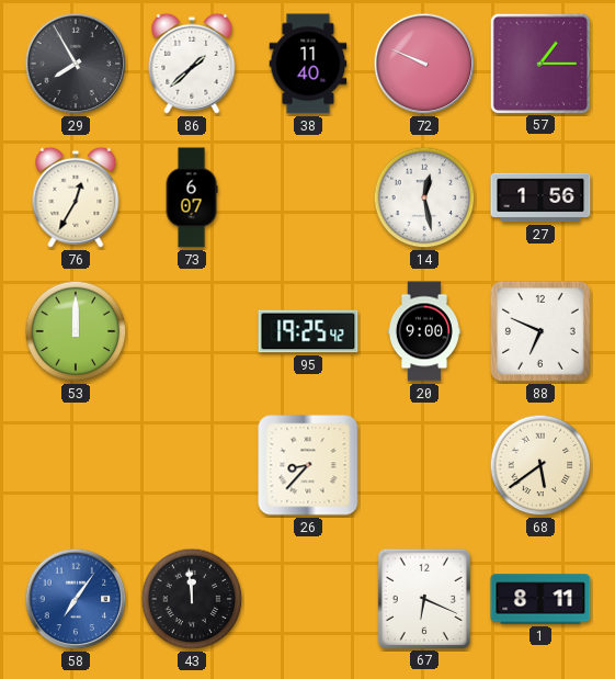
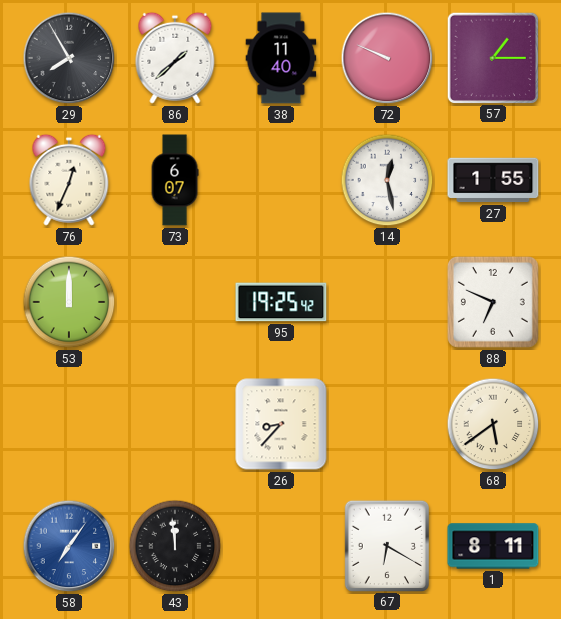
76: 12:35 -> 12:34
27: 1:56 -> 1:55
20: 9:00 -> none
67: 6:19 -> 6:20
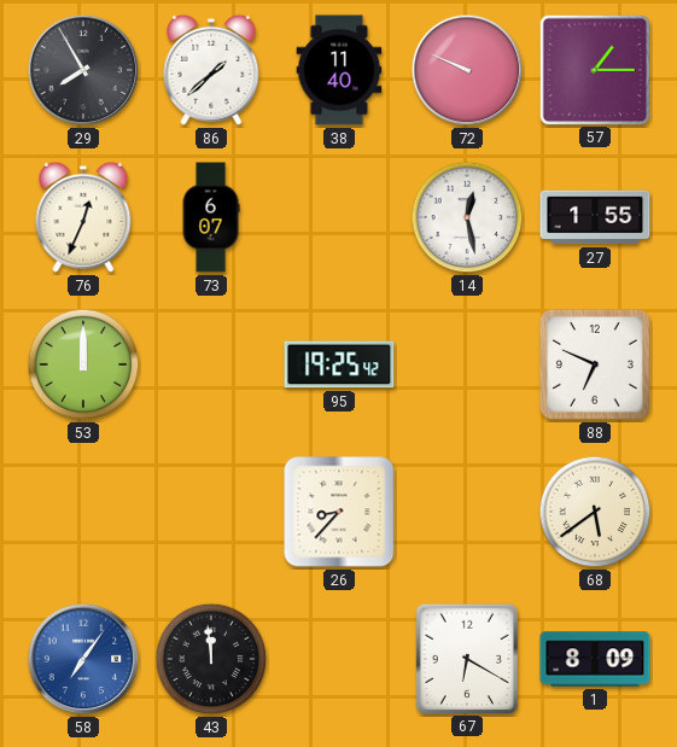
1: 8:11 -> 8:09
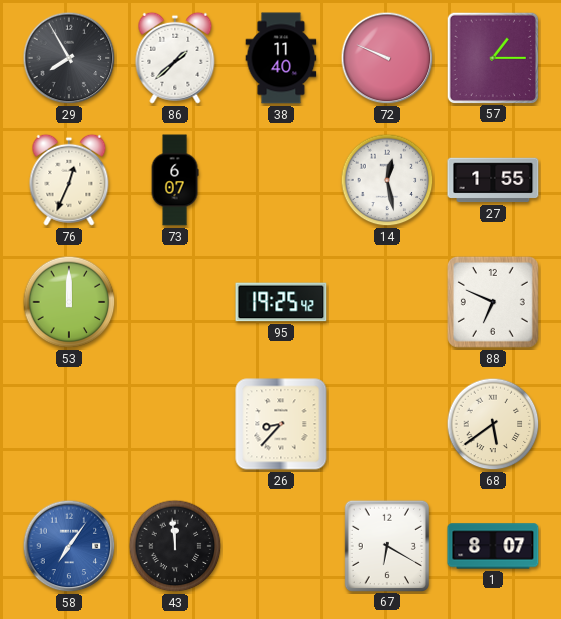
1: 8:09 -> 8:07
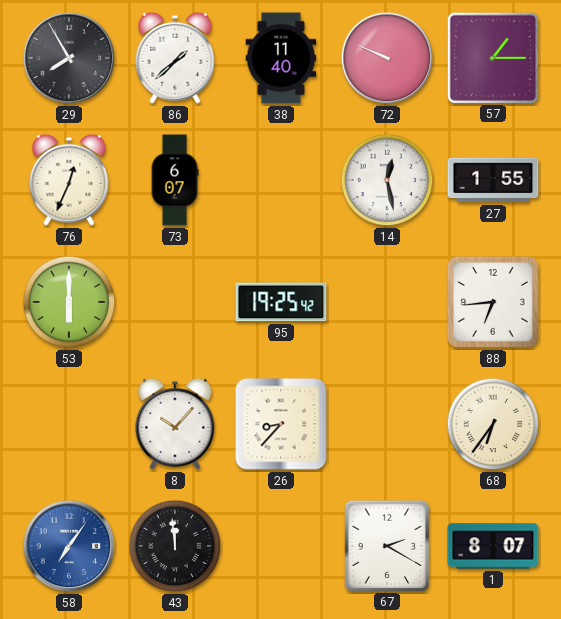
53: 12:00 -> 6:00
88: 6:49 -> 6:44
8: none -> 10:07
68: 5:39 -> 6:36
67: 6:20 -> 2:20
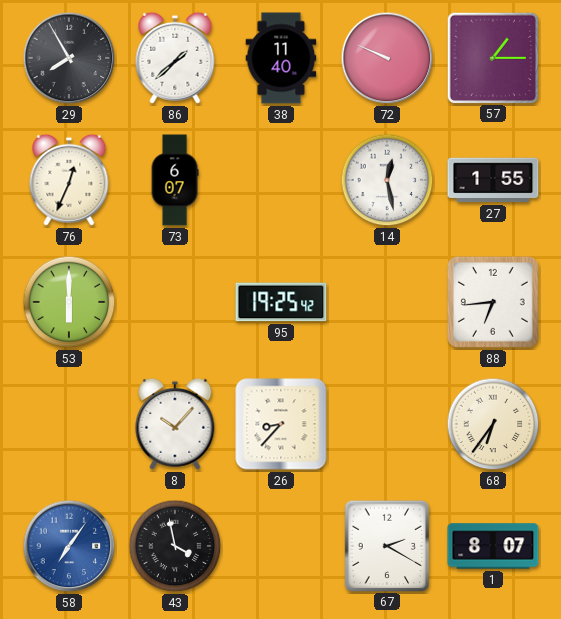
43: 11:59 -> 3:58
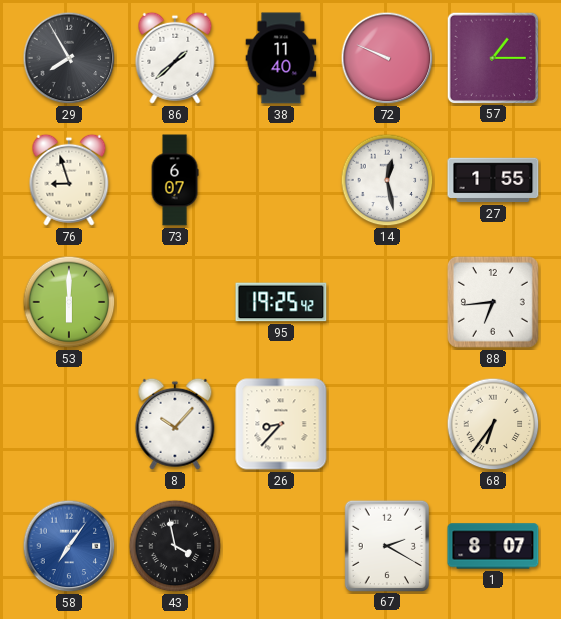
76: 12:34 -> 8:57
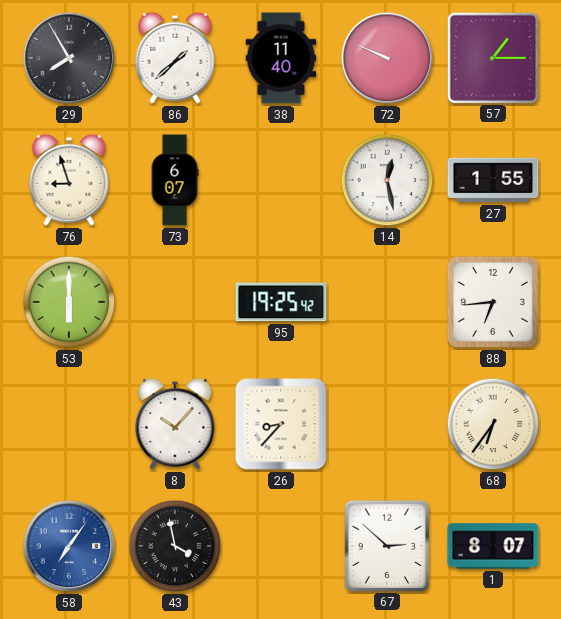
67: 2:20 -> 2:52
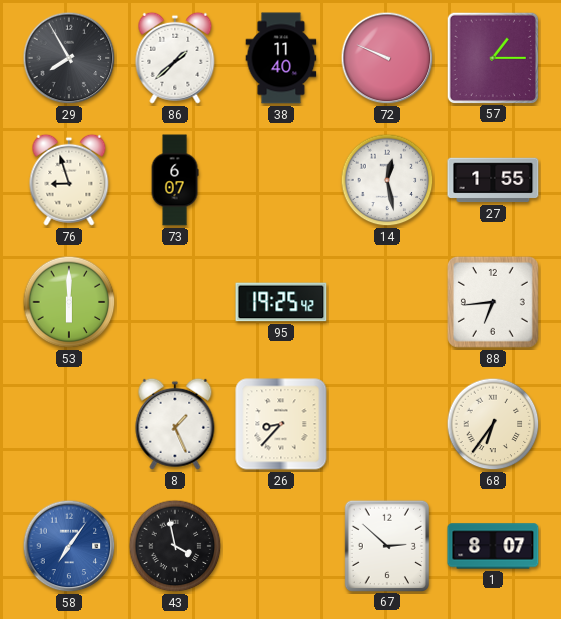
8: 10:07 -> 1:26
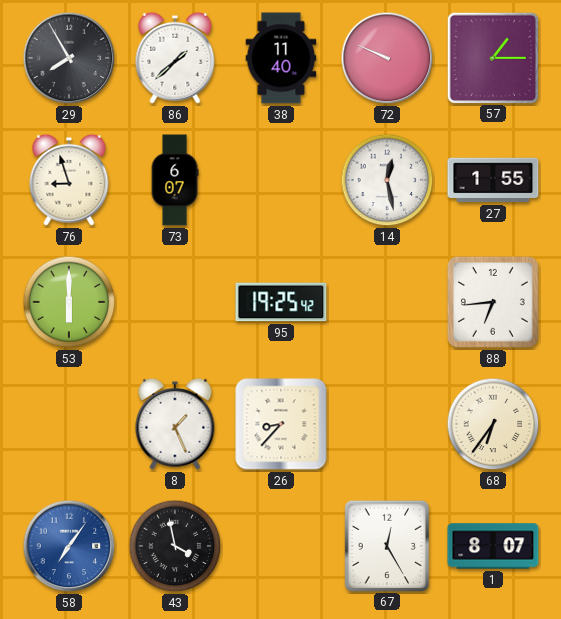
67: 2:52 -> 12:25
